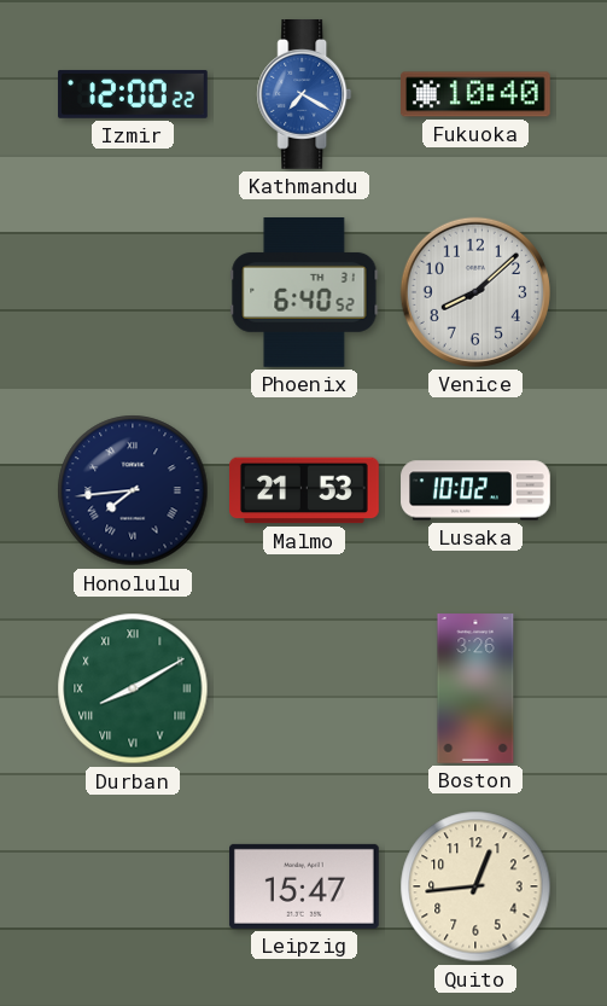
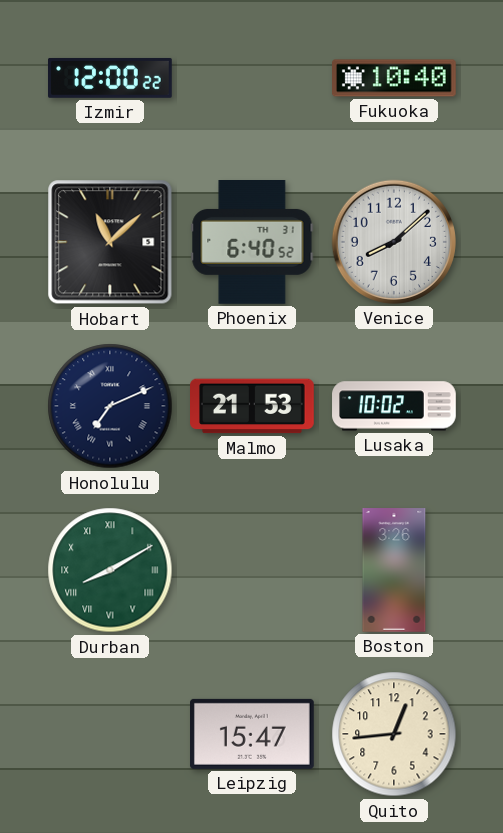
Kathmandu: 7:20 -> none
Hobart: none -> 11:08
Honolulu: 7:44 -> 7:11
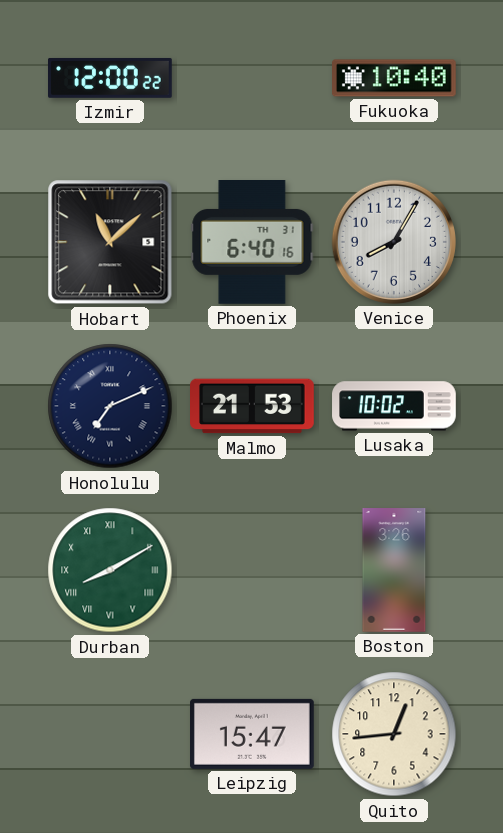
Phoenix: 6:40:52 -> 6:40:16
Venice: 8:08 -> 8:05
